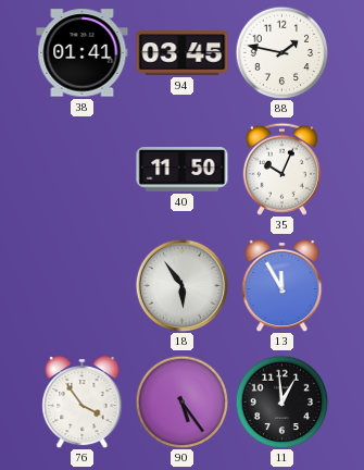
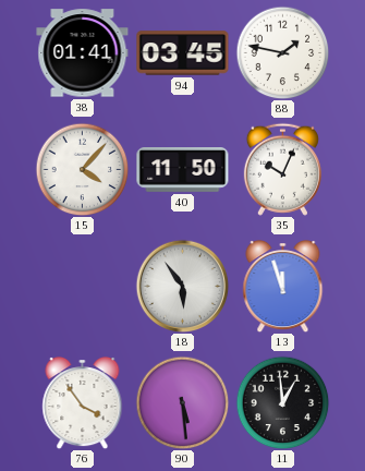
15: none -> 4:07
13: 11:55 -> 11:57
90: 5:24 -> 5:29
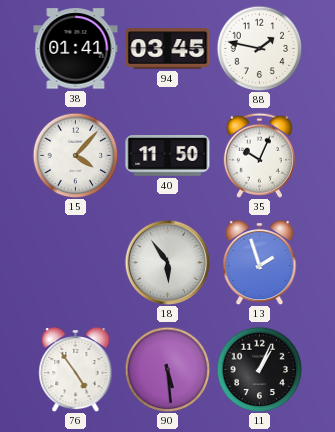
13: 11:57 -> 1:57
76: 3:54 -> 4:54
11: 12:59 -> 1:04
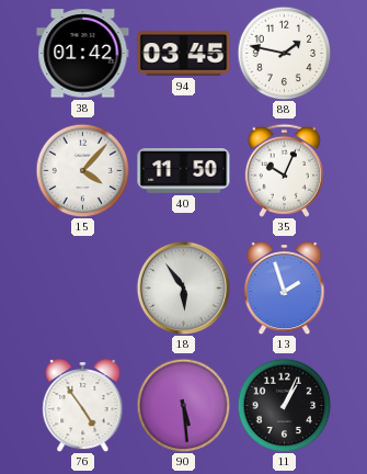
38: 01:41 -> 01:42
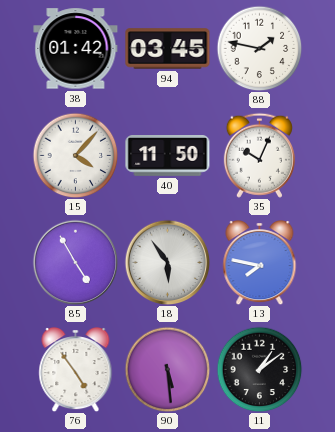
85: none -> 4:55
13: 1:57 -> 7:47
11: 1:04 -> 1:09
